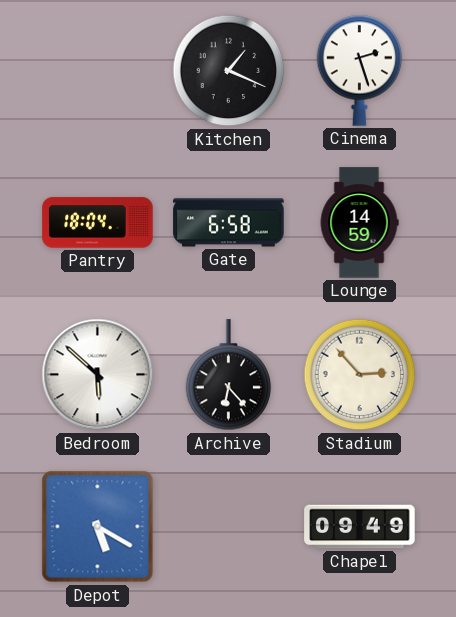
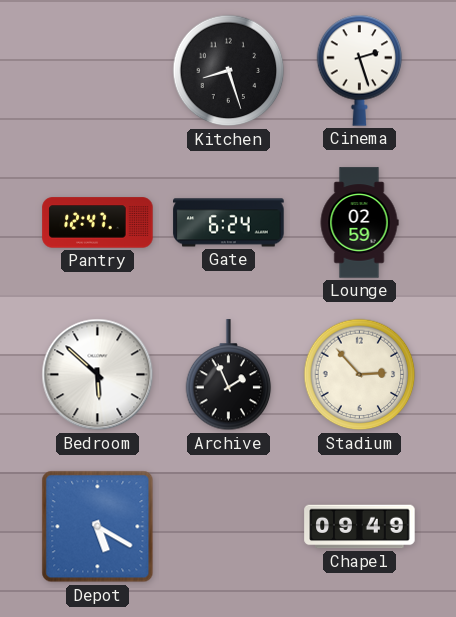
Kitchen: 1:19 -> 8:27
Pantry: 18:04 -> 12:47
Gate: 6:58 -> 6:24
Lounge: 14:59 -> 02:59
Archive: 6:23 -> 1:56
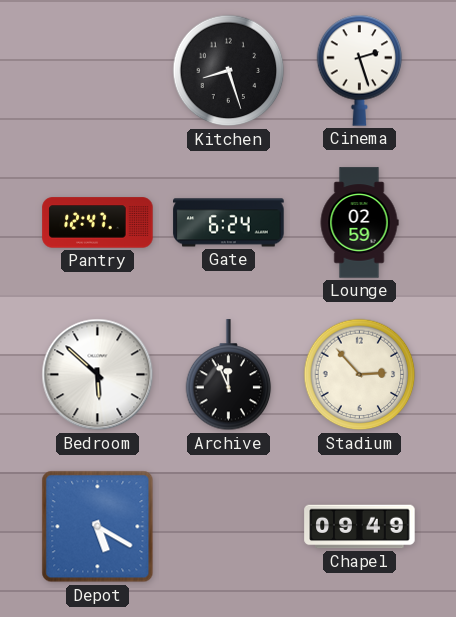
Archive: 1:56 -> 11:56
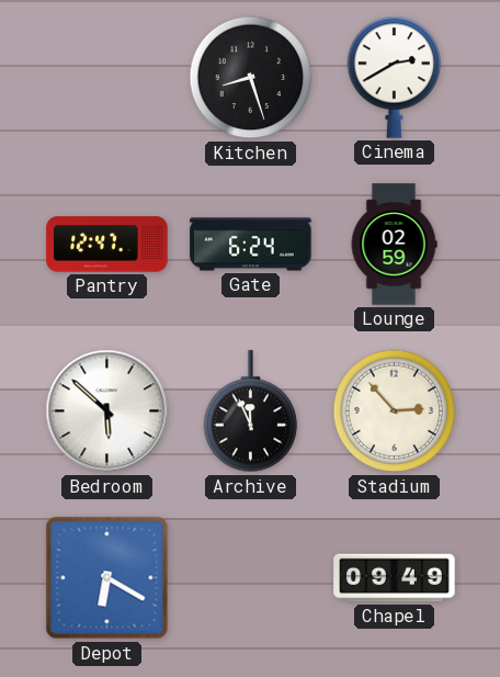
Cinema: 2:27 -> 2:40
Depot: 5:20 -> 6:20
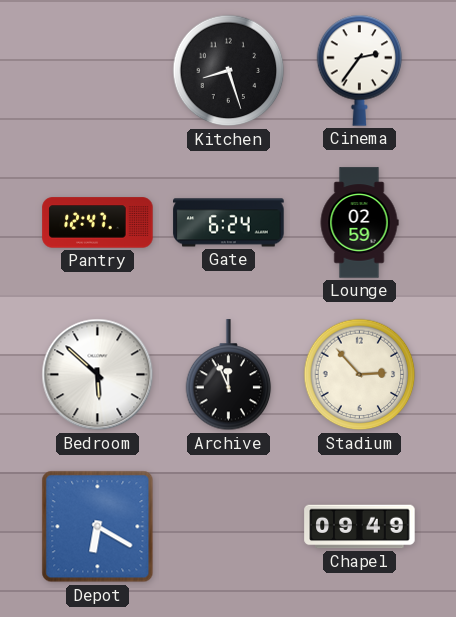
Cinema: 2:40 -> 2:36
